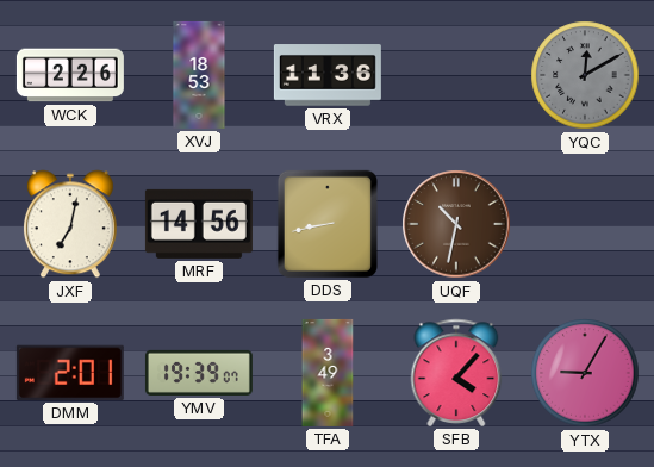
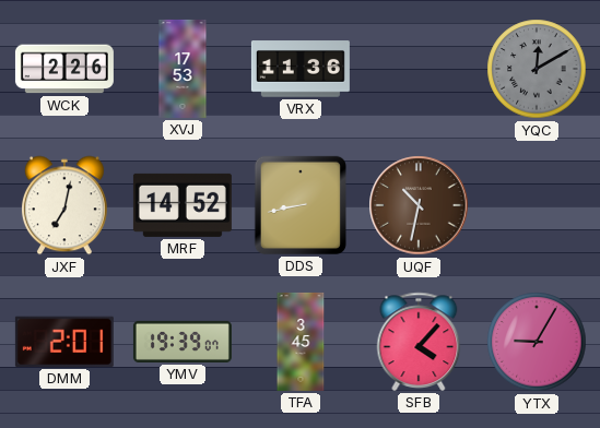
XVJ: 18:53 -> 17:53
MRF: 14:56 -> 14:52
TFA: 3:49 -> 3:45
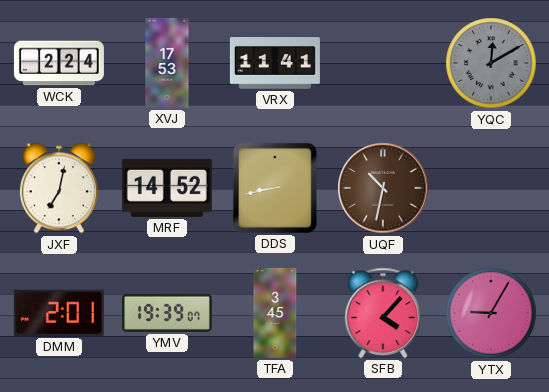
WCK: 2:26 -> 2:24
VRX: 11:36 -> 11:41
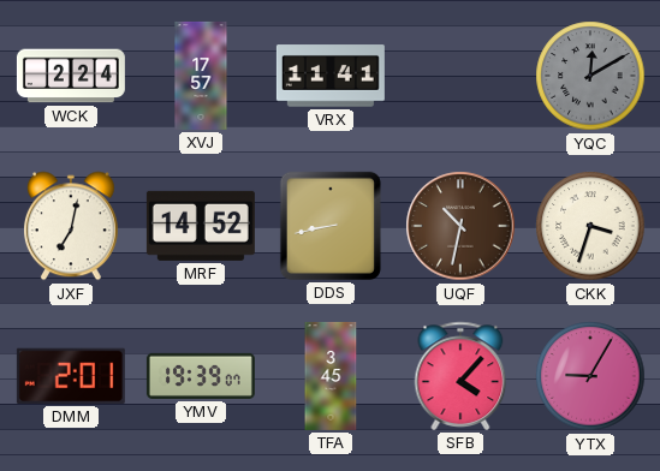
XVJ: 17:53 -> 17:57
CKK: none -> 3:33
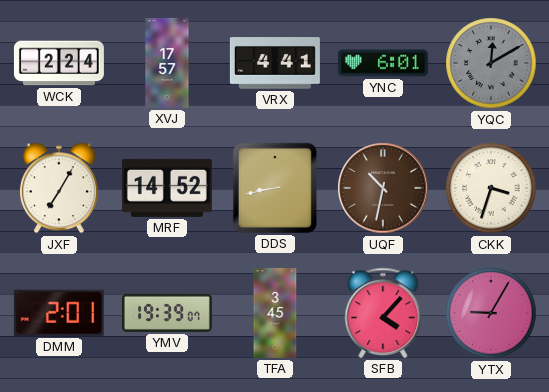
VRX: 11:41 -> 4:41
YNC: none -> 6:01
JXF: 7:02 -> 7:05
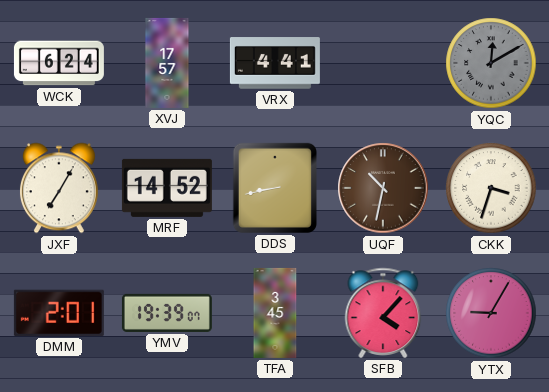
WCK: 2:24 -> 6:24
YNC: 6:01 -> none
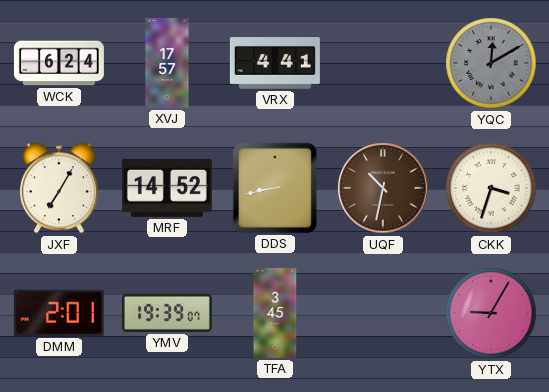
SFB: 4:07 -> none
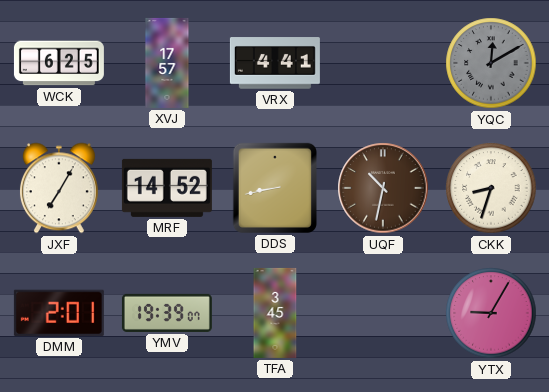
WCK: 6:24 -> 6:25
CKK: 3:33 -> 8:33
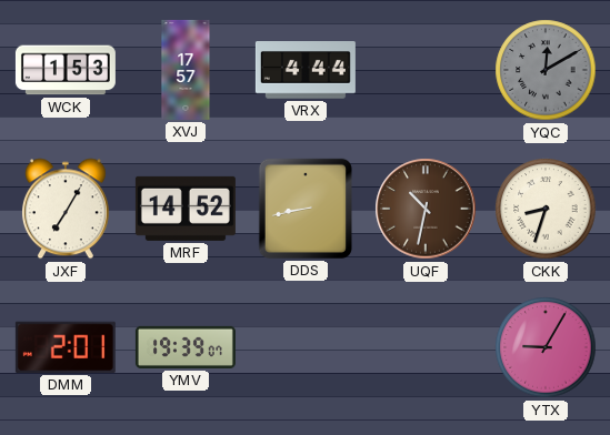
WCK: 6:25 -> 1:53
VRX: 4:41 -> 4:44
TFA: 3:45 -> none
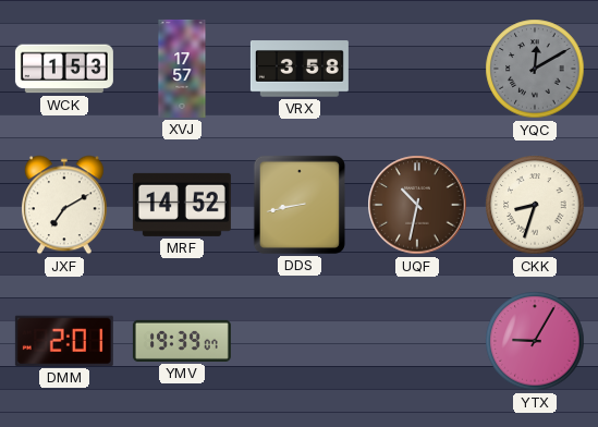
VRX: 4:44 -> 3:58
JXF: 7:05 -> 7:10
